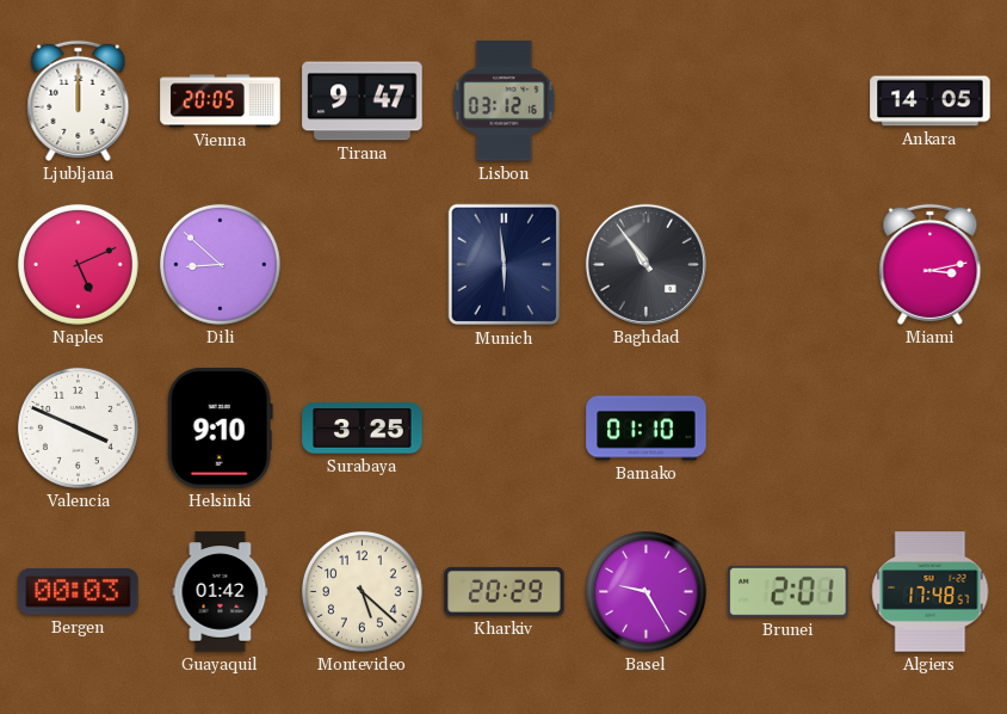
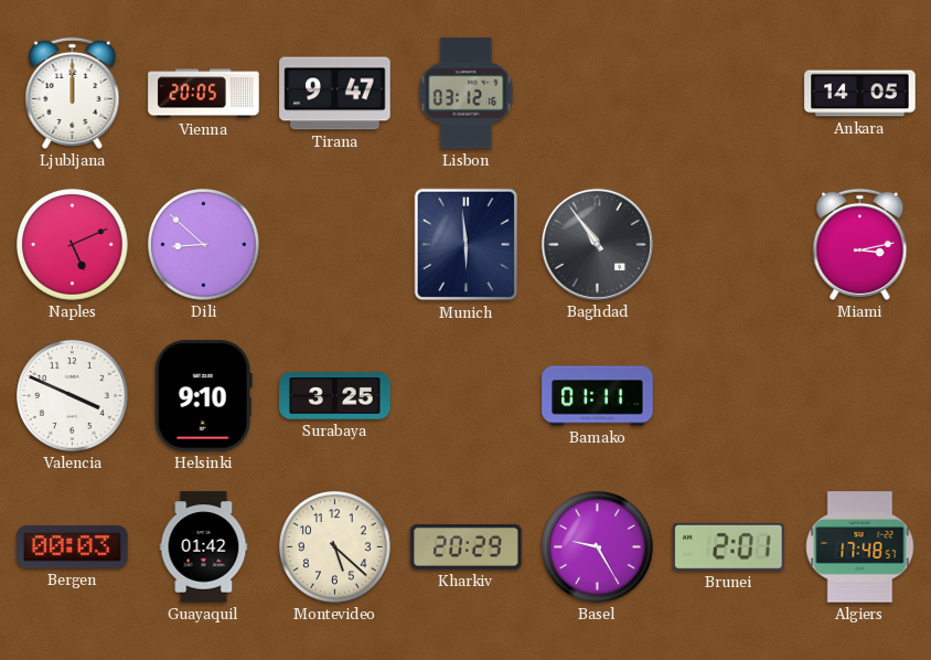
Bamako: 01:10 -> 01:11
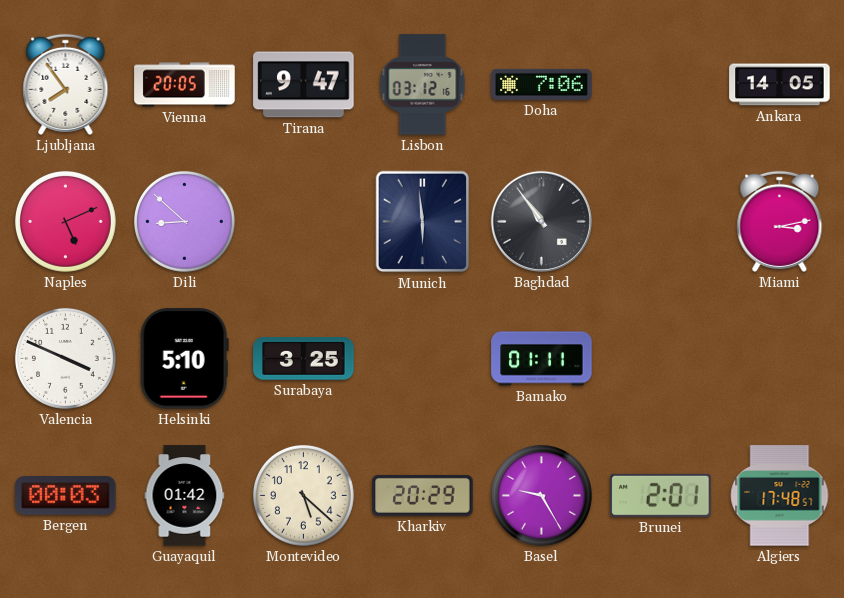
Ljubljana: 12:00 -> 7:54
Doha: none -> 7:06
Helsinki: 9:10 -> 5:10
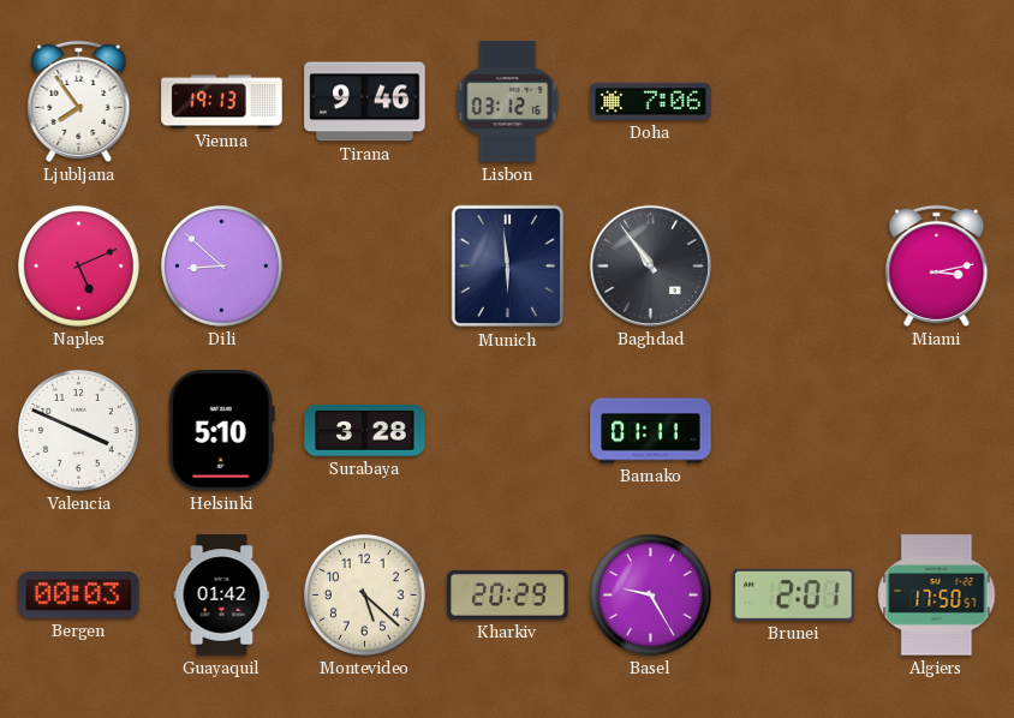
Vienna: 20:05 -> 19:13
Tirana: 9:47 -> 9:46
Ankara: 14:05 -> none
Surabaya: 3:25 -> 3:28
Algiers: 17:48 -> 17:50
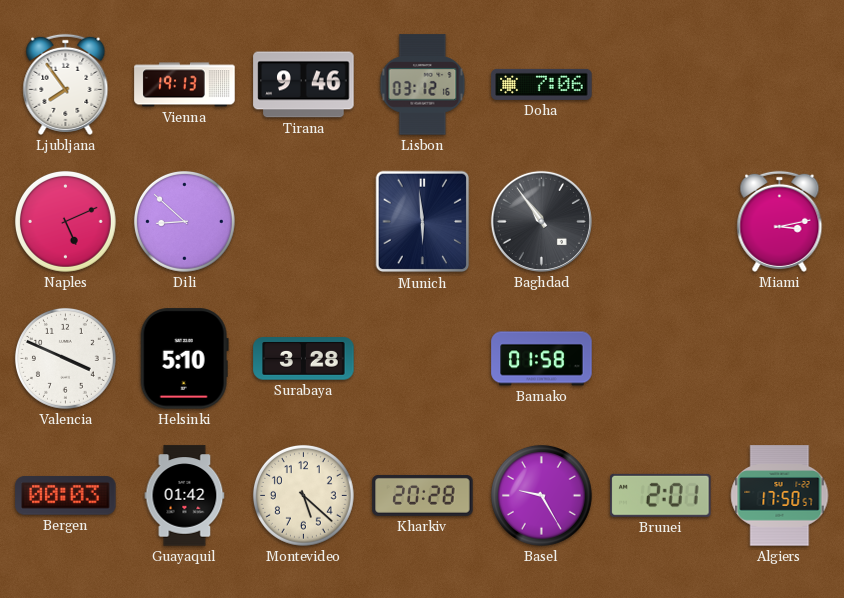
Bamako: 01:11 -> 01:58
Kharkiv: 20:29 -> 20:28
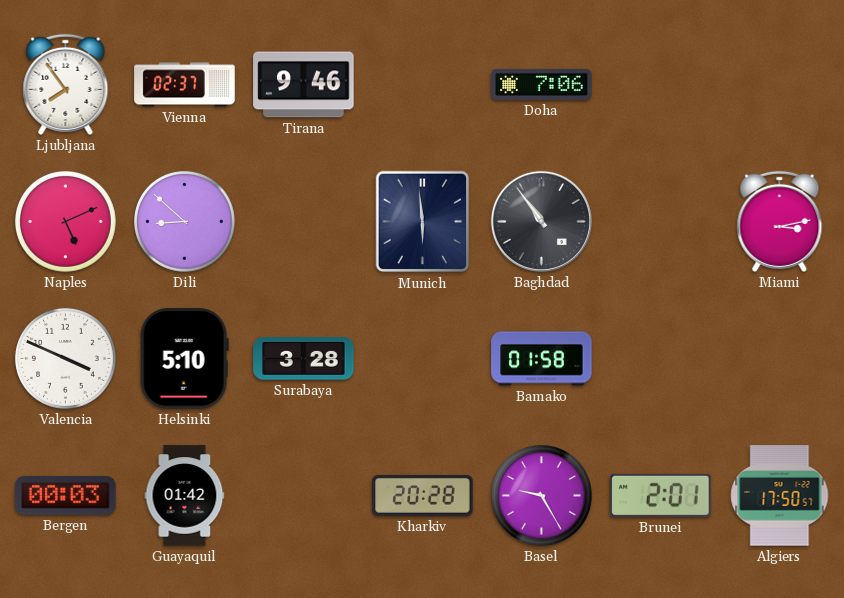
Vienna: 19:13 -> 02:37
Lisbon: 03:12 -> none
Montevideo: 5:22 -> none
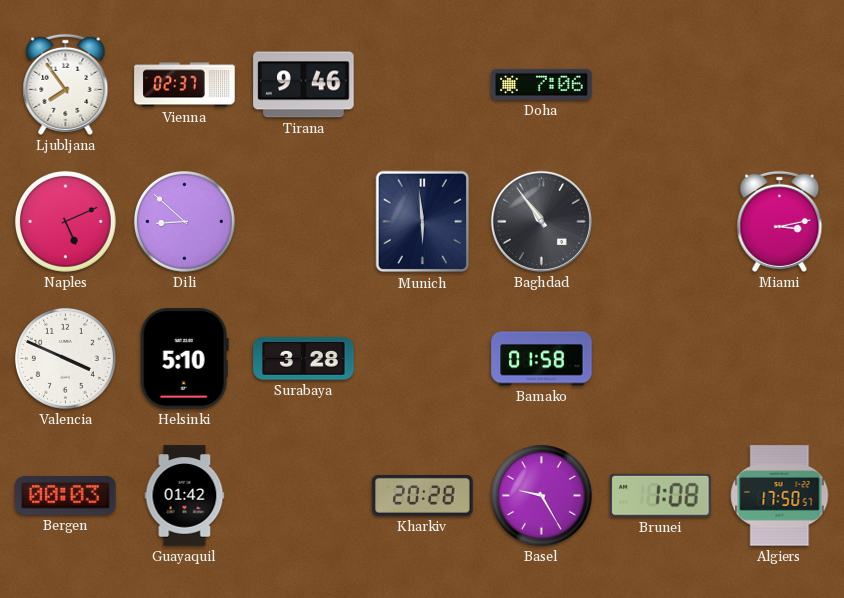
Brunei: 2:01 -> 1:08
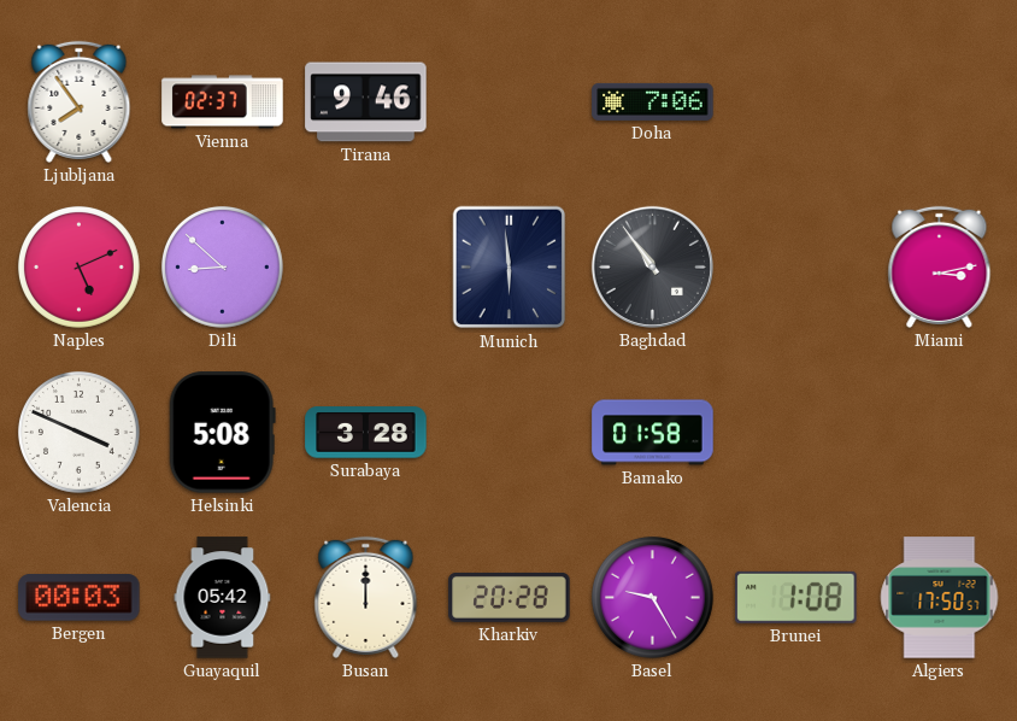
Helsinki: 5:10 -> 5:08
Guayaquil: 01:42 -> 05:42
Busan: none -> 12:00
